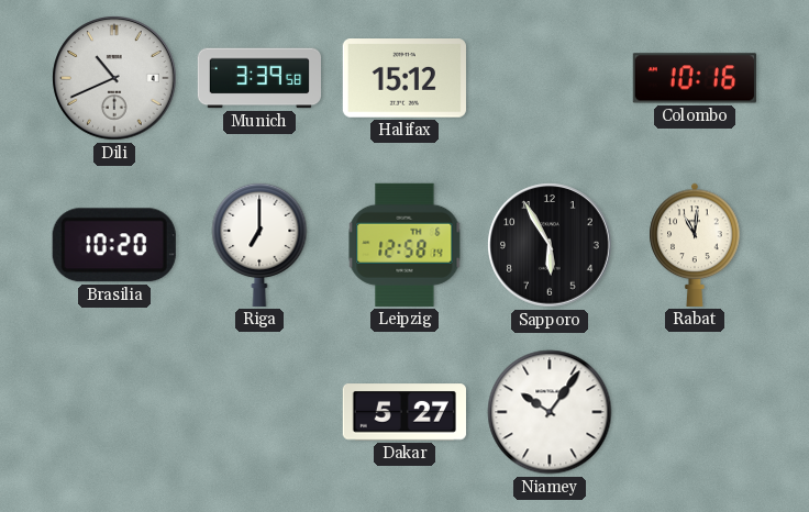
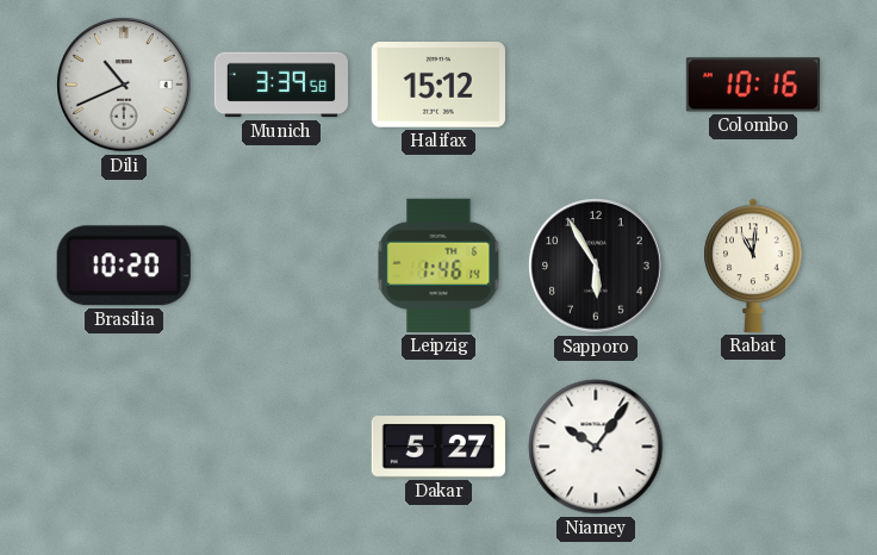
Riga: 7:00 -> none
Leipzig: 12:58 -> 1:46
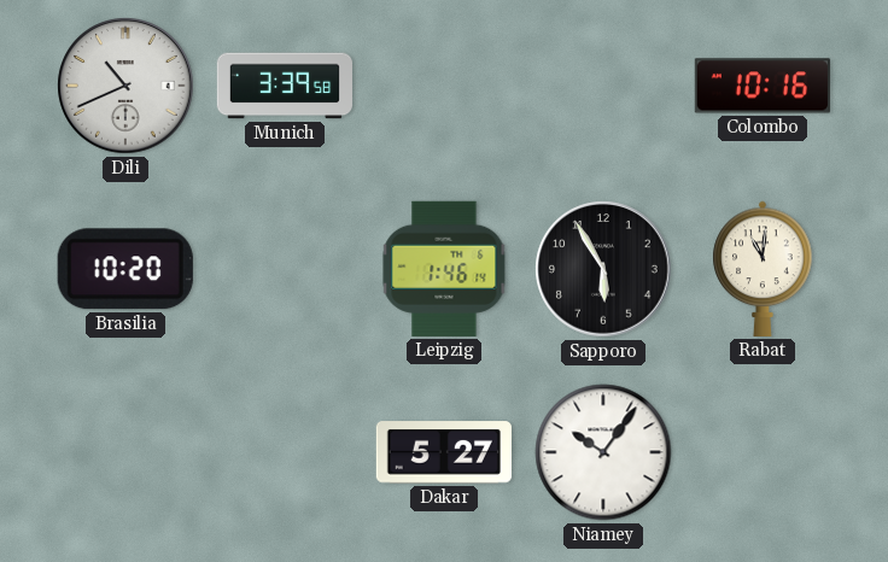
Halifax: 15:12 -> none
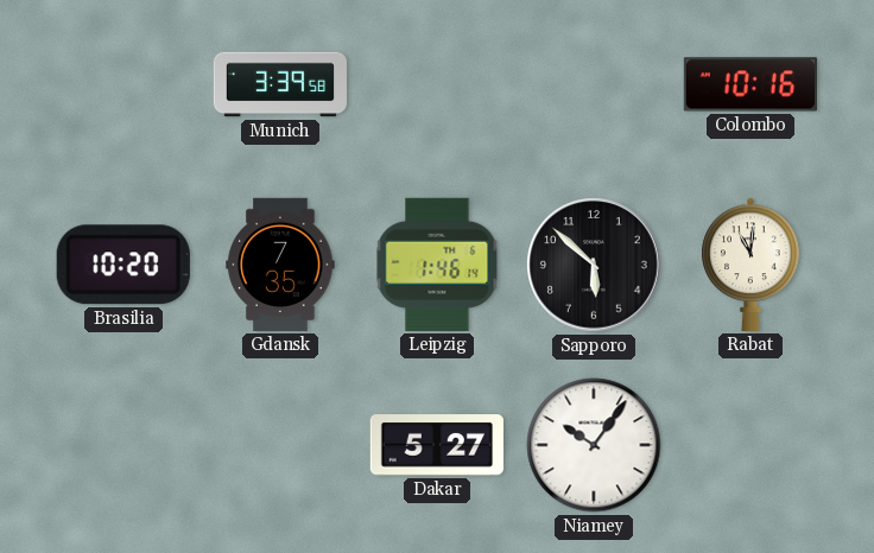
Dili: 10:41 -> none
Gdansk: none -> 7:35
Sapporo: 5:55 -> 5:52
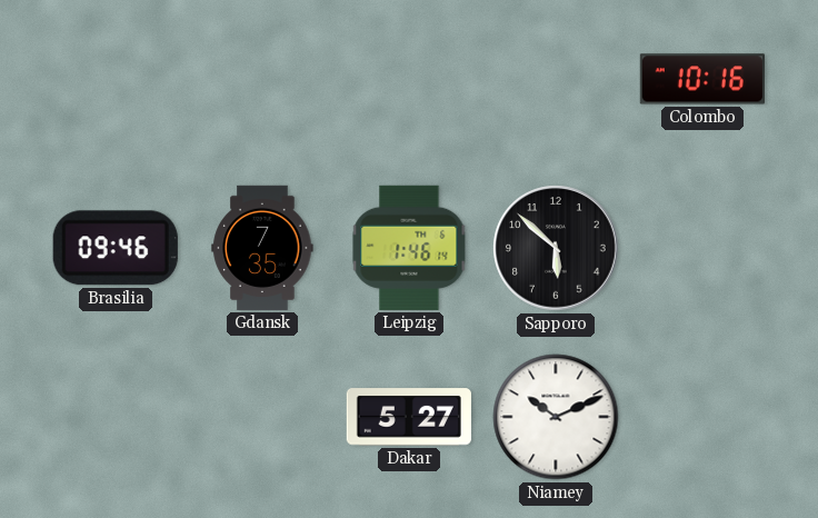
Munich: 3:39 -> none
Brasilia: 10:20 -> 09:46
Rabat: 11:01 -> none
Niamey: 10:06 -> 10:11
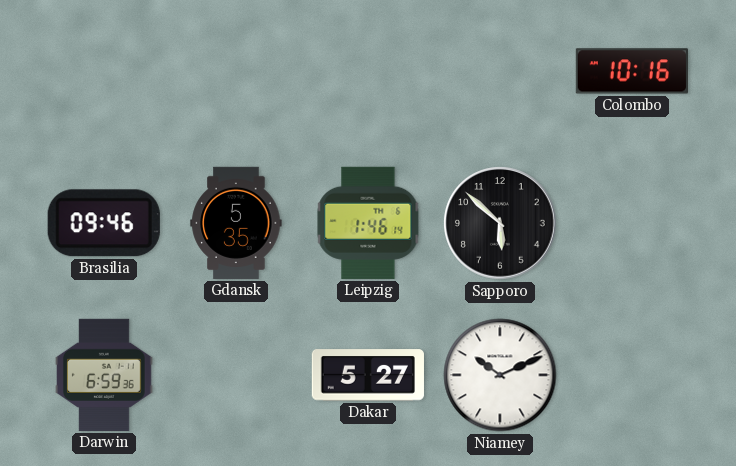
Gdansk: 7:35 -> 5:35
Darwin: none -> 6:59
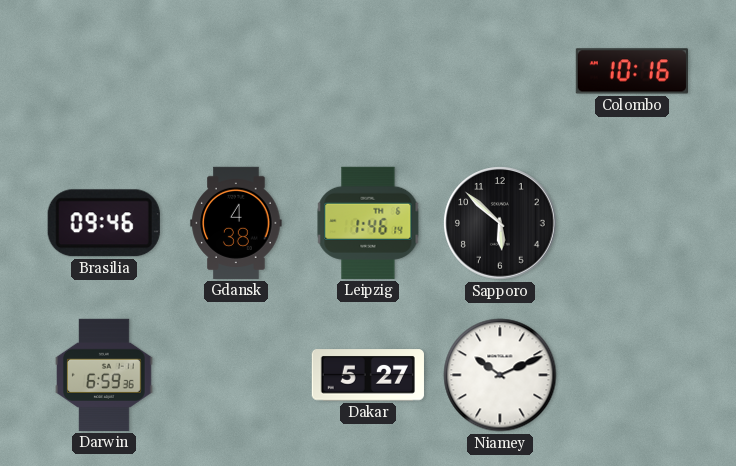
Gdansk: 5:35 -> 4:38
